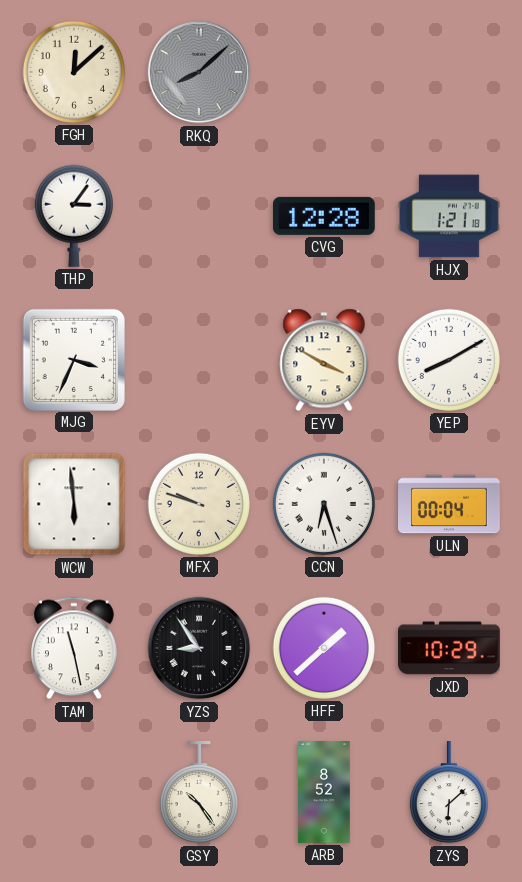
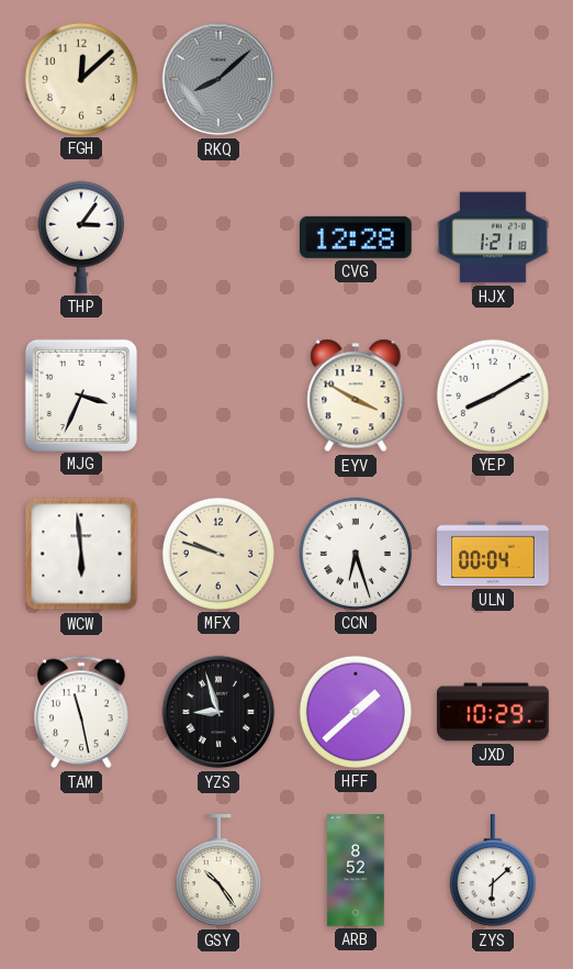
YZS: 8:54 -> 8:57
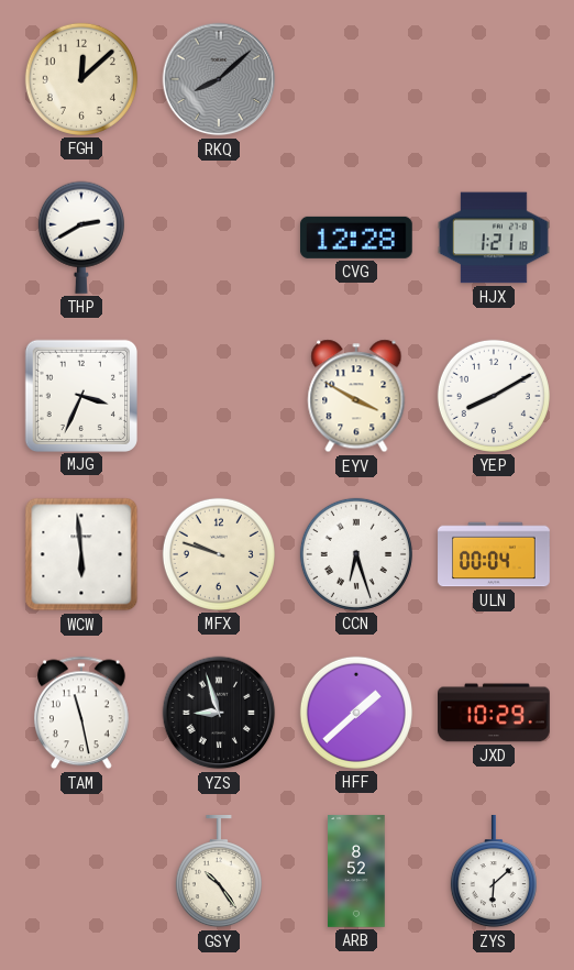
THP: 3:06 -> 2:40
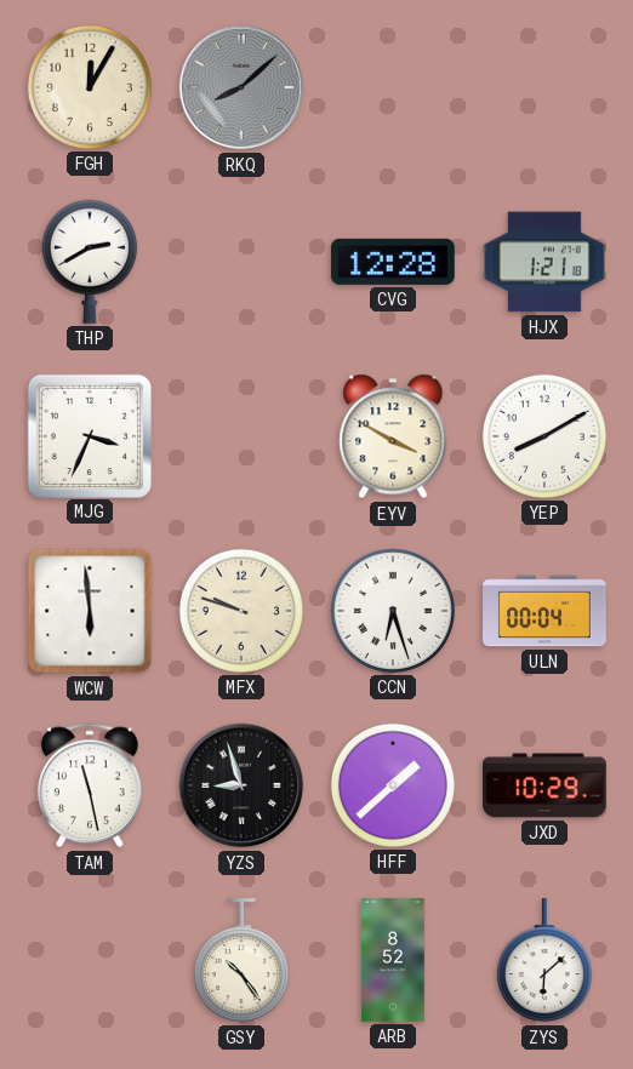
FGH: 12:08 -> 12:05
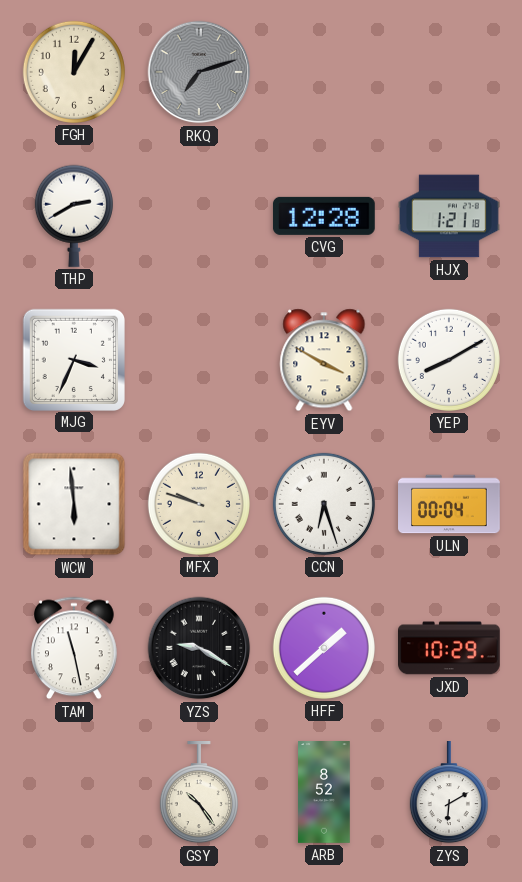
RKQ: 8:08 -> 7:12
YZS: 8:57 -> 9:20
ZYS: 6:08 -> 6:10
